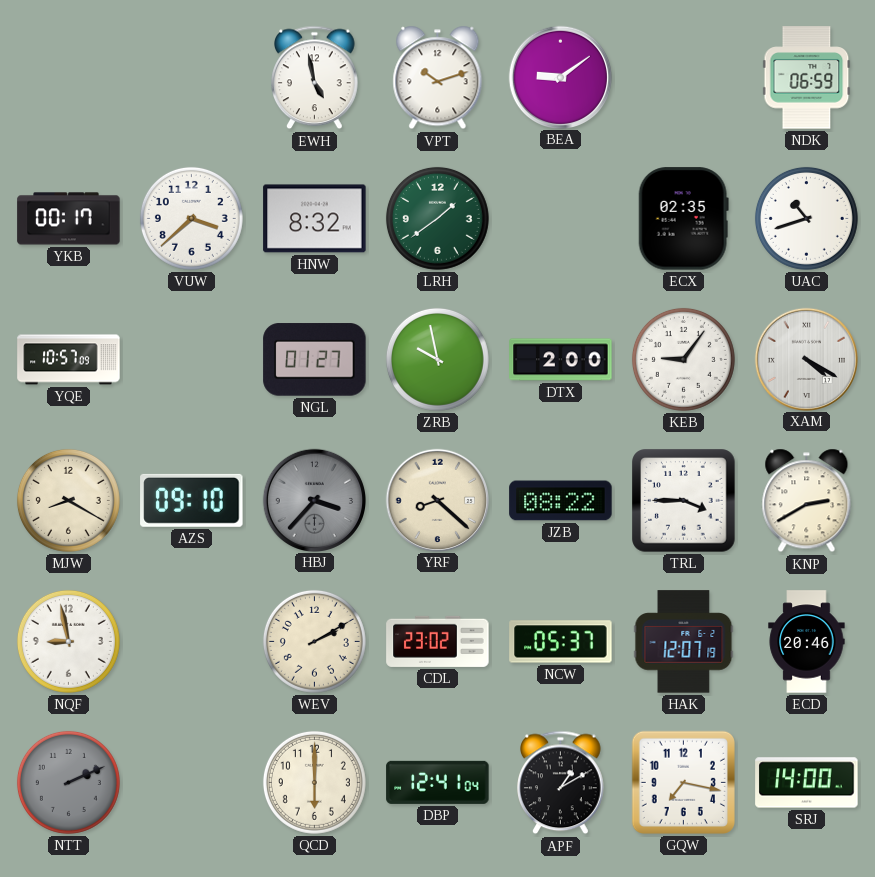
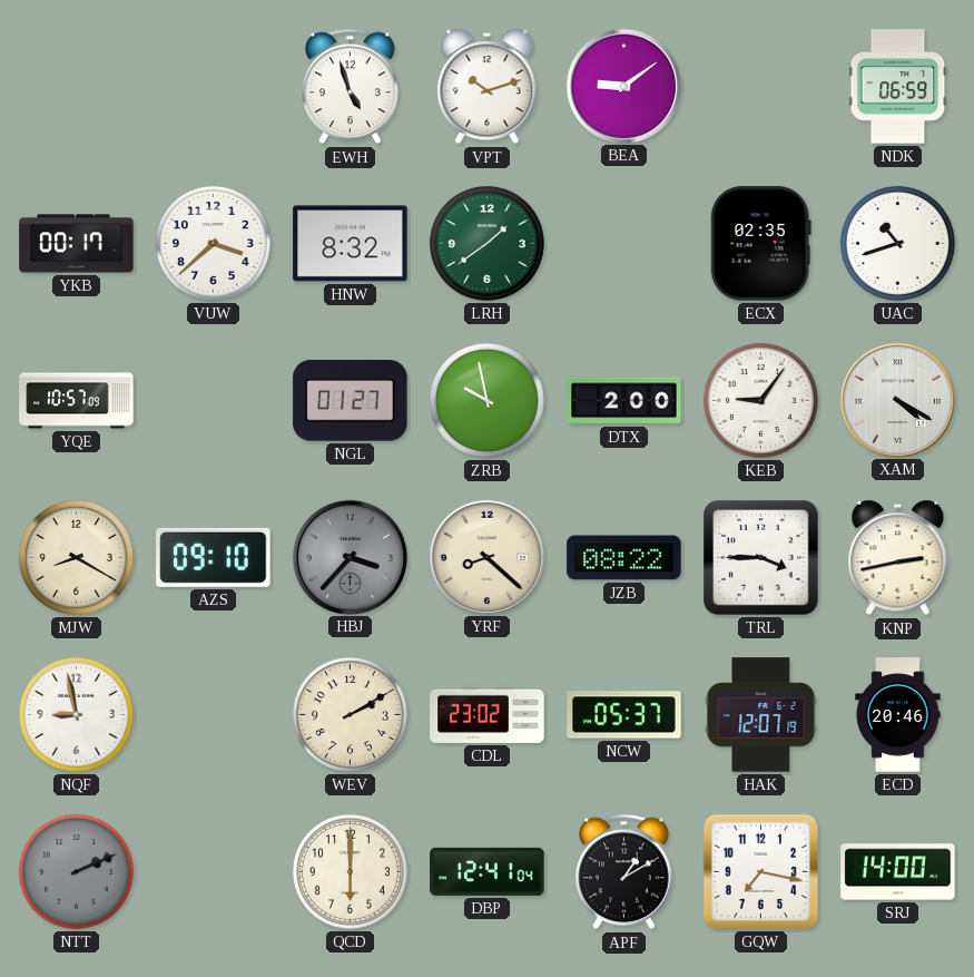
EWH: 4:58 -> 4:57
KNP: 2:40 -> 2:43
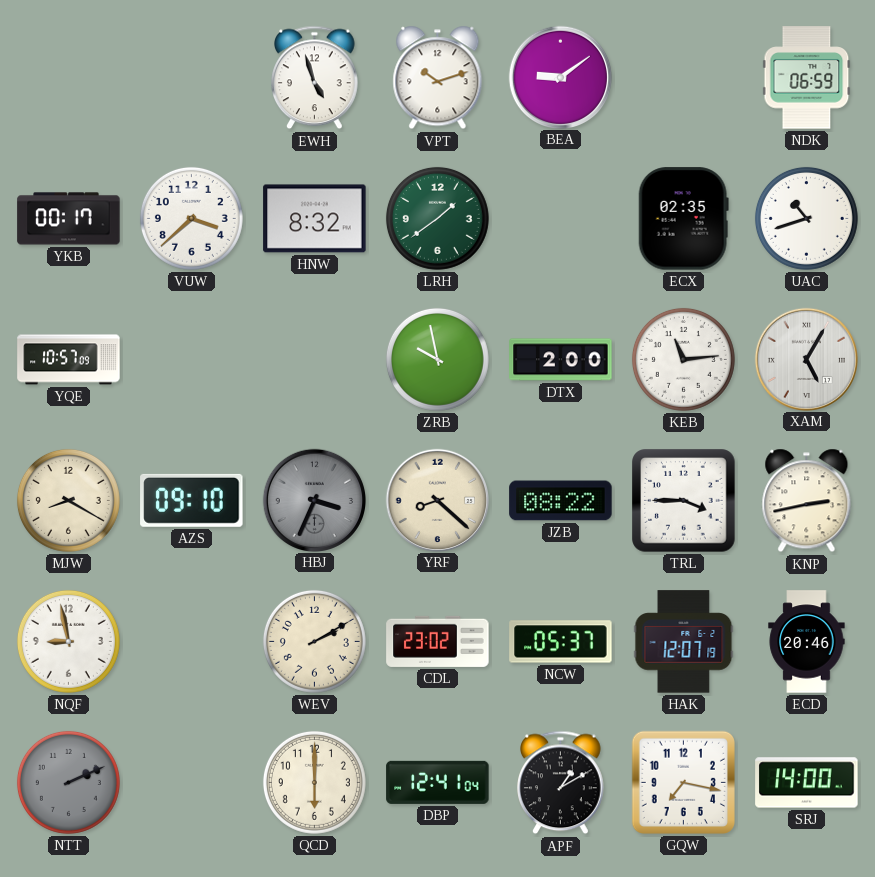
NGL: 01:27 -> none
KEB: 9:06 -> 11:14
XAM: 4:20 -> 5:05
HBJ: 3:37 -> 3:34
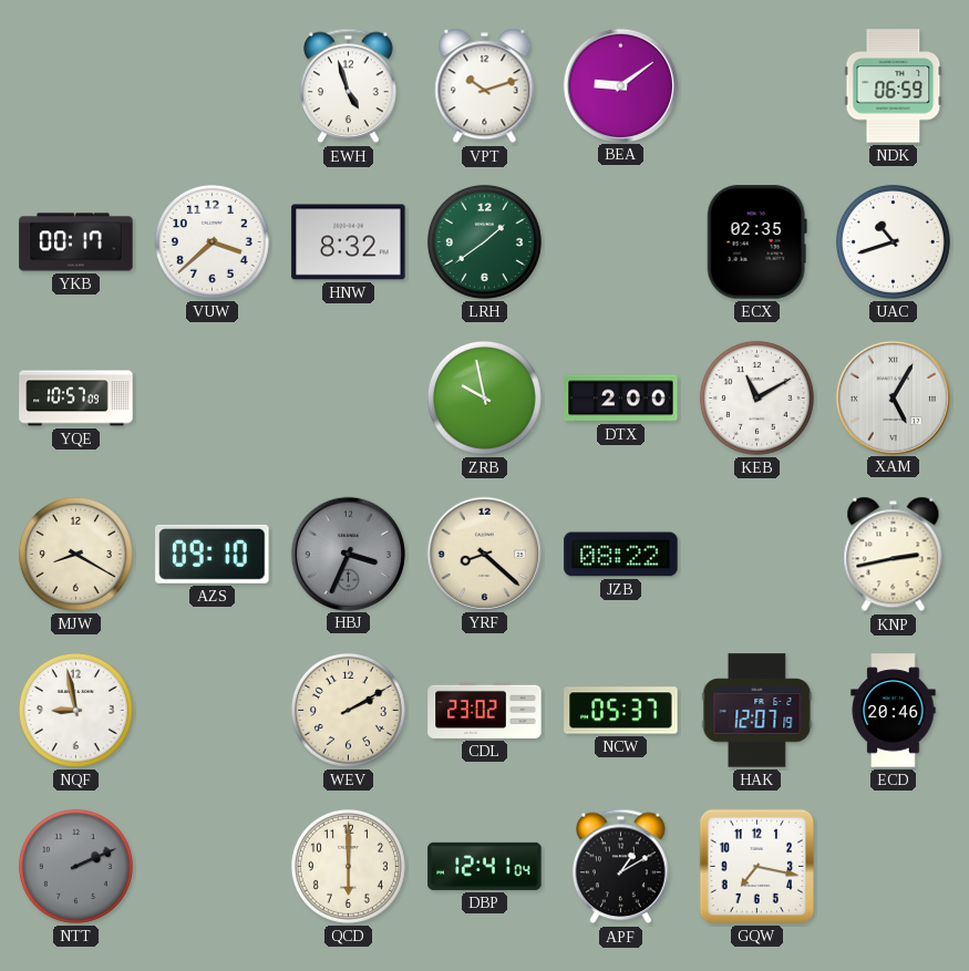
KEB: 11:14 -> 11:10
TRL: 3:45 -> none
SRJ: 14:00 -> none
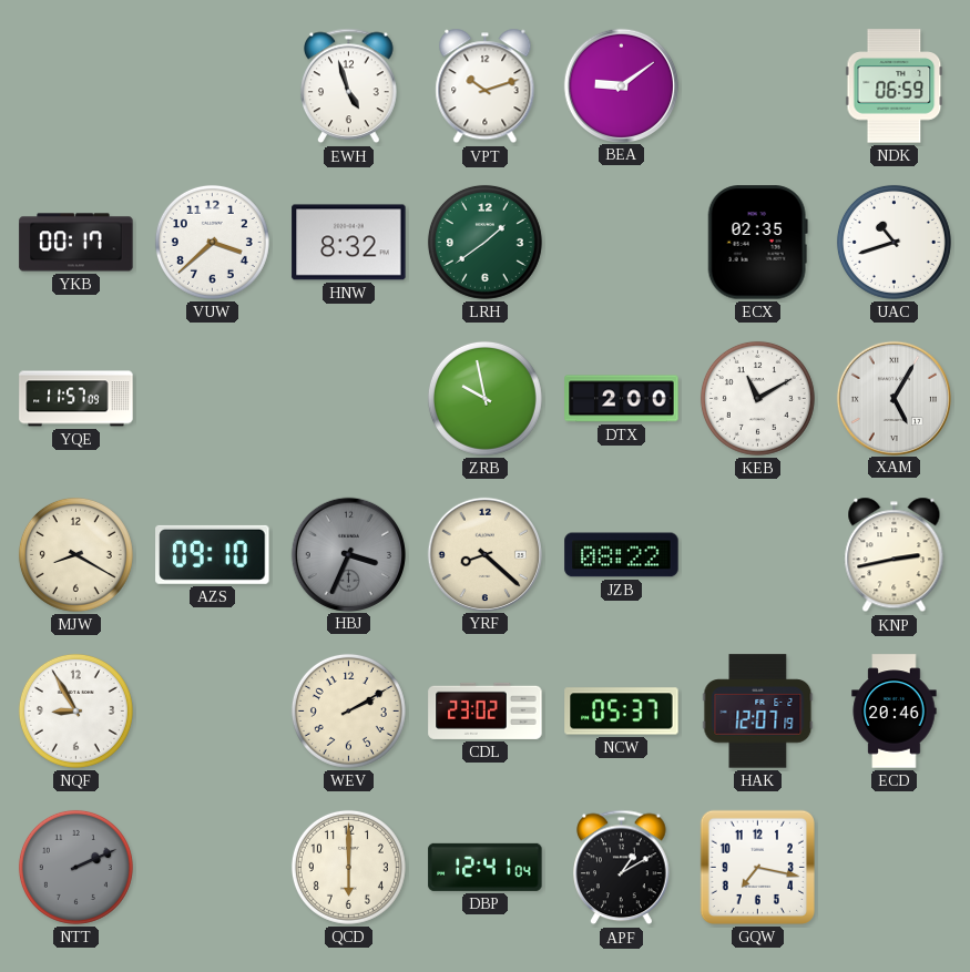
YQE: 10:57 -> 11:57
NQF: 8:58 -> 8:55
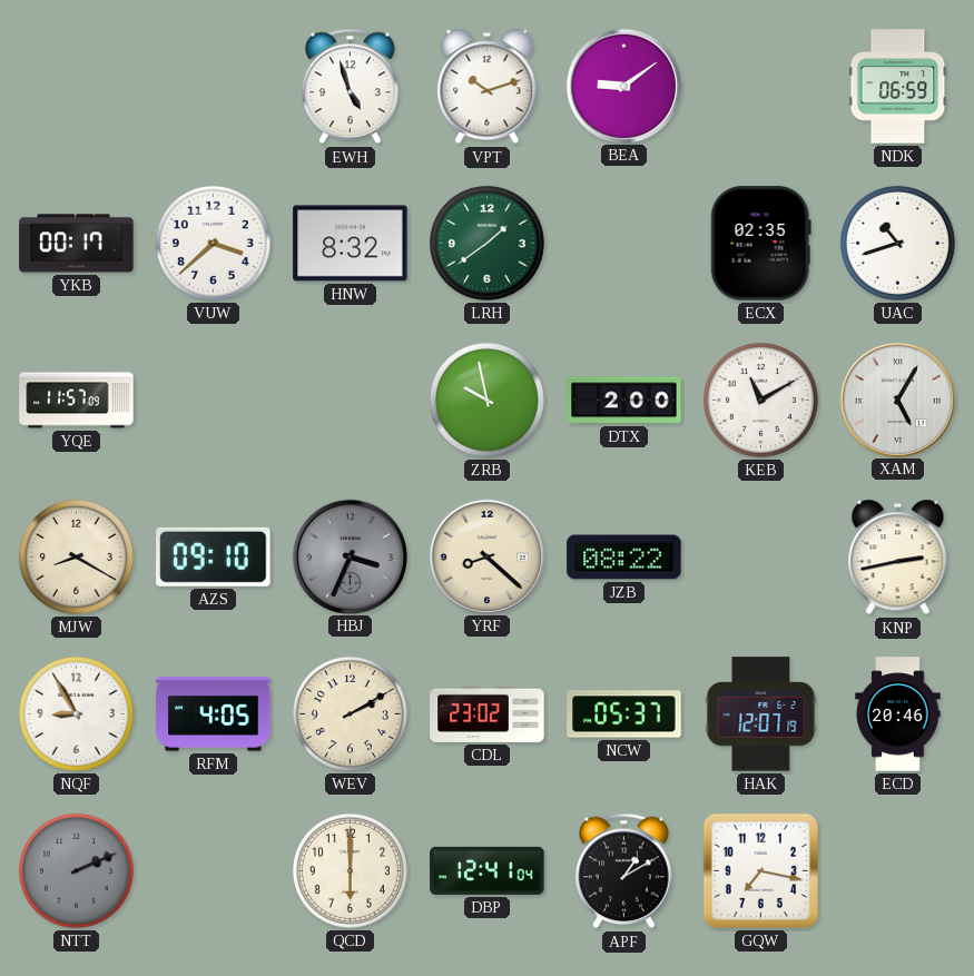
RFM: none -> 4:05
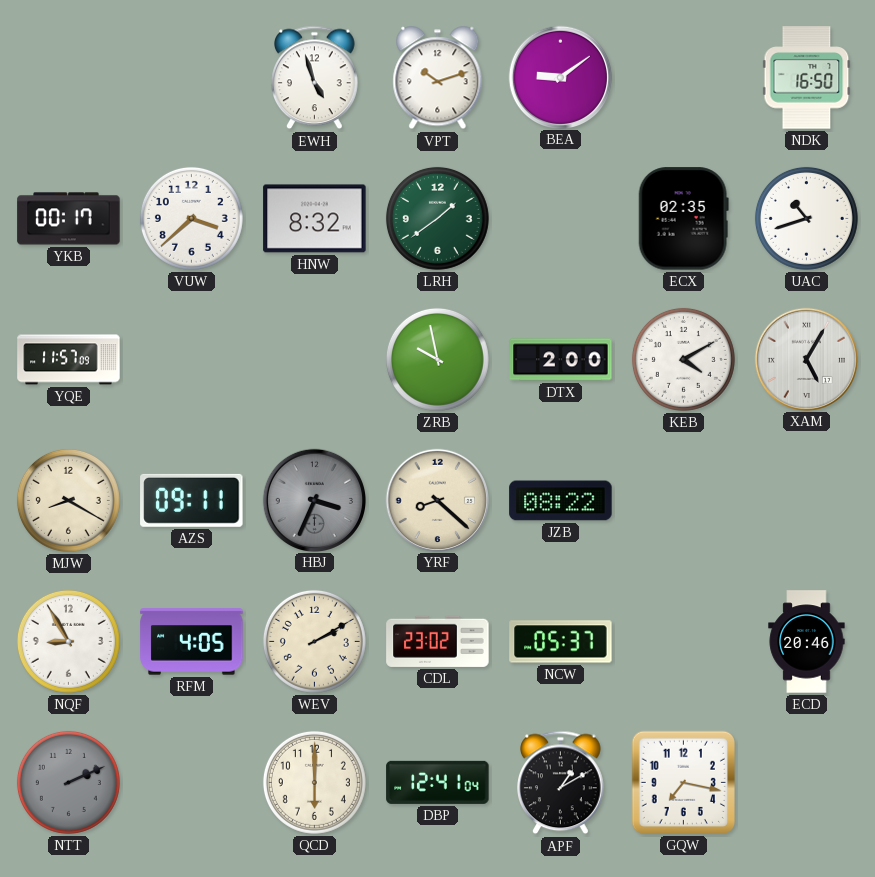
NDK: 06:59 -> 16:50
KEB: 11:10 -> 4:10
AZS: 09:10 -> 09:11
KNP: 2:43 -> none
HAK: 12:07 -> none
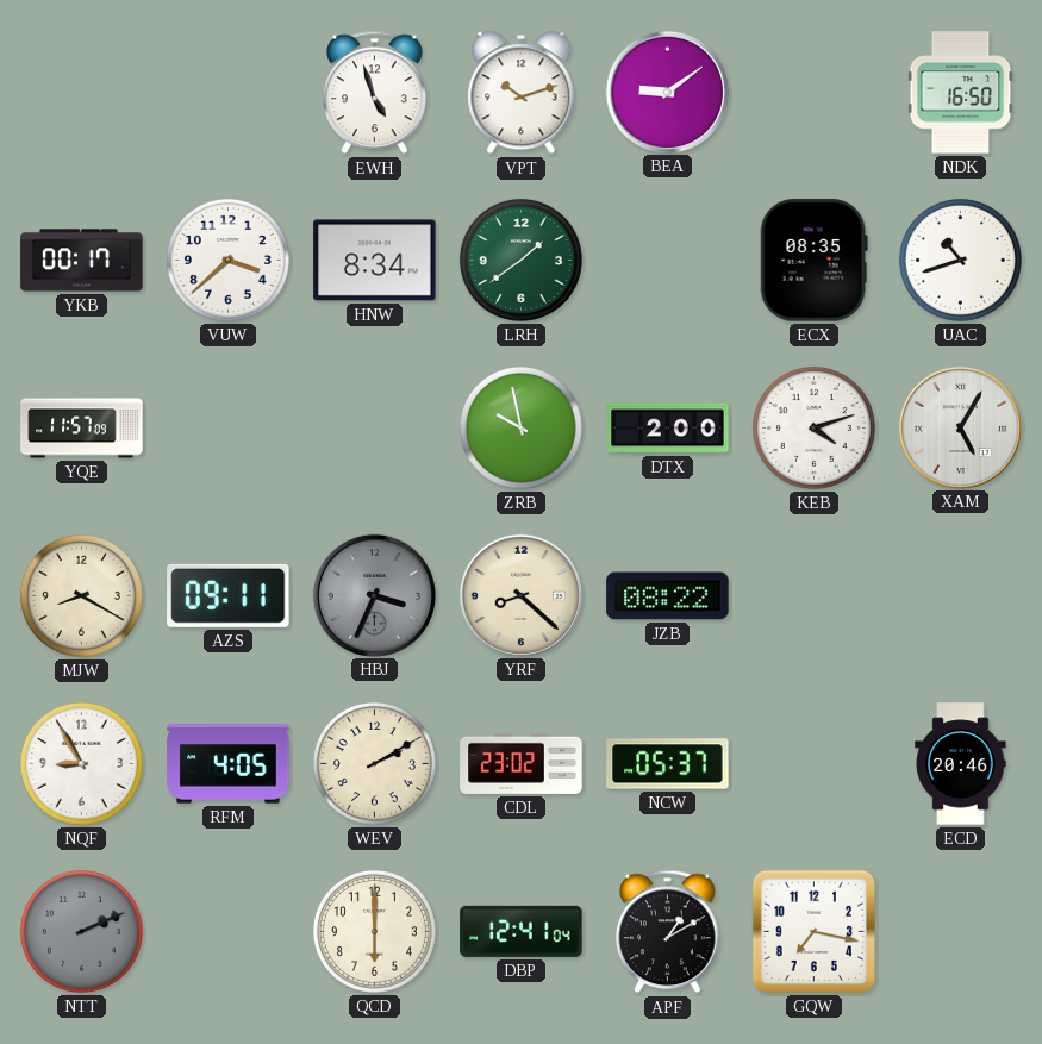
HNW: 8:32 -> 8:34
ECX: 02:35 -> 08:35
KEB: 4:10 -> 4:12
